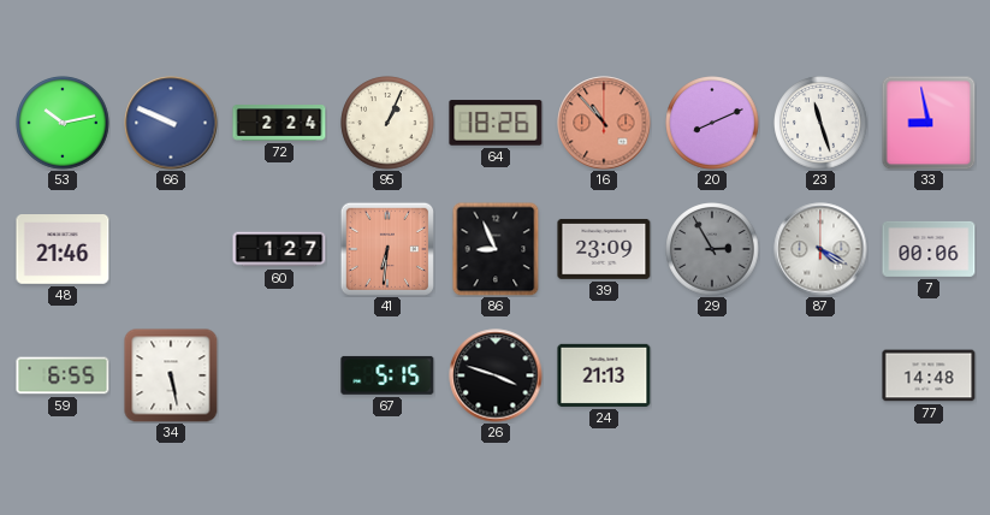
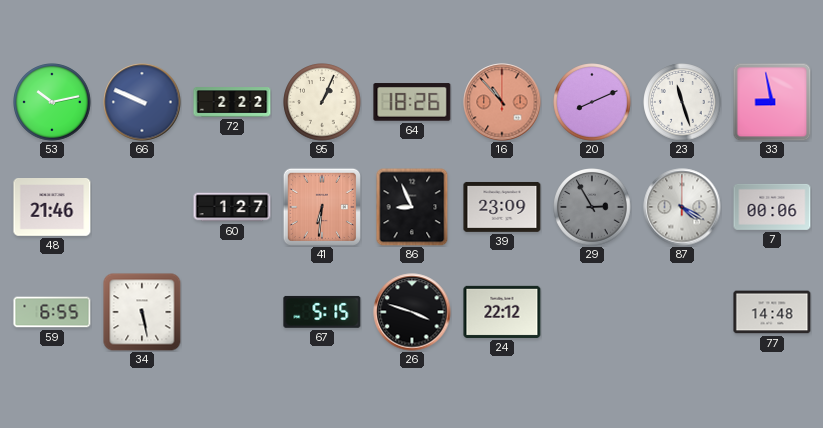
72: 2:24 -> 2:22
24: 21:13 -> 22:12
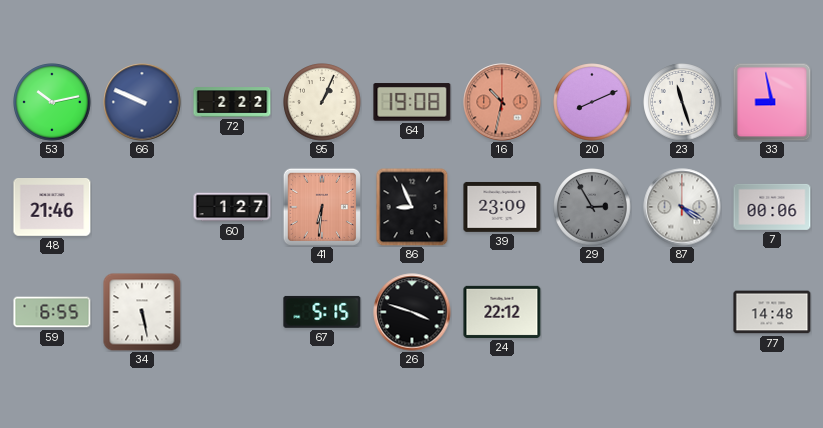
64: 18:26 -> 19:08
16: 10:53 -> 10:32
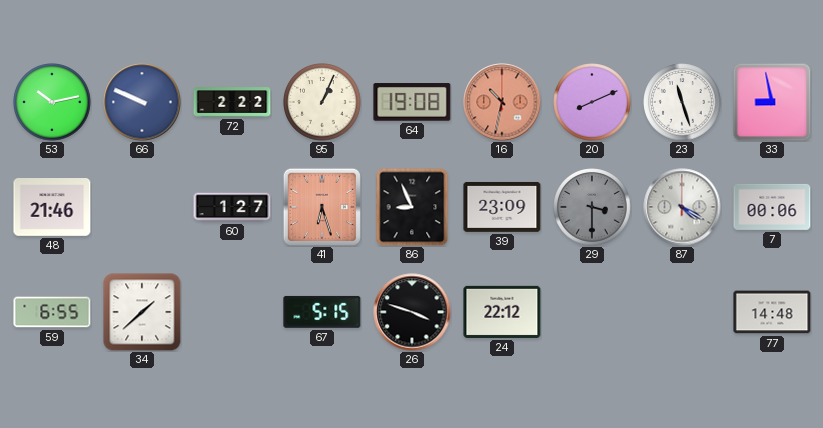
41: 6:31 -> 6:27
29: 2:55 -> 3:30
34: 5:28 -> 1:38
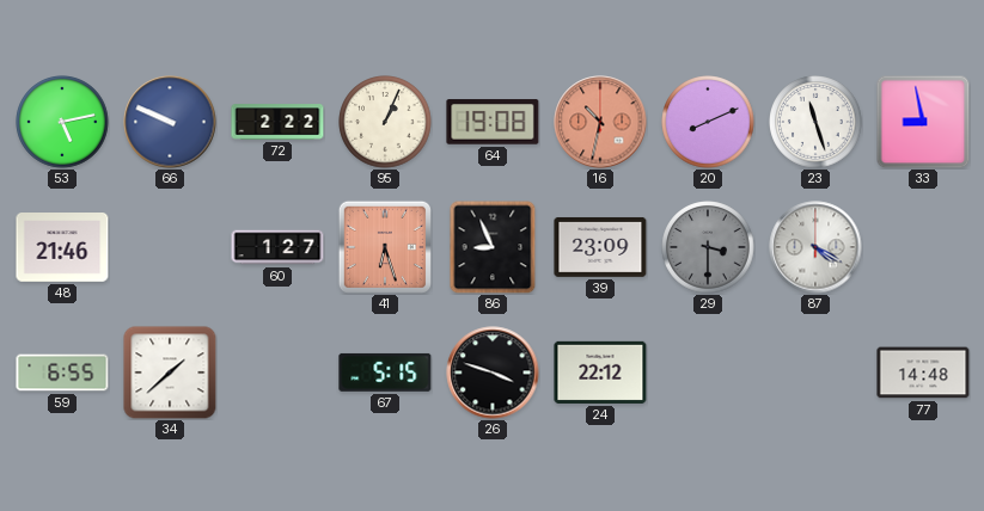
53: 10:13 -> 5:13
7: 00:06 -> none
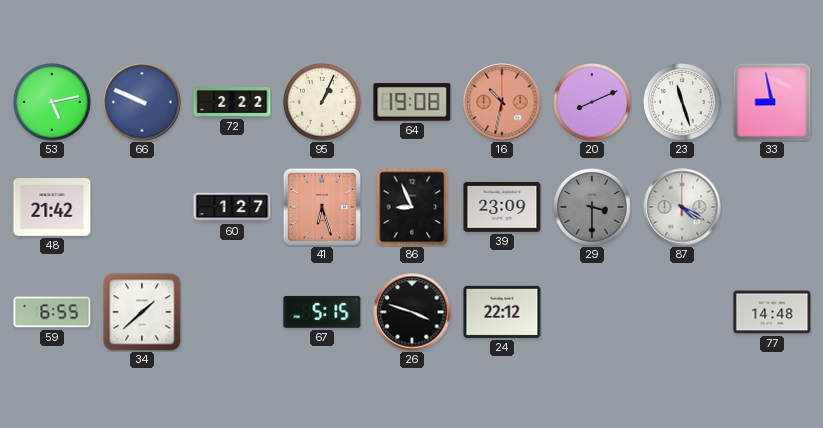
48: 21:46 -> 21:42
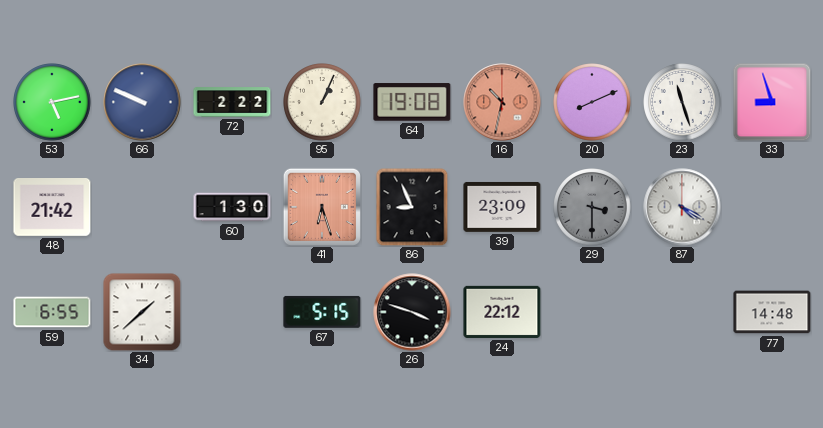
33: 8:58 -> 8:57
60: 1:27 -> 1:30
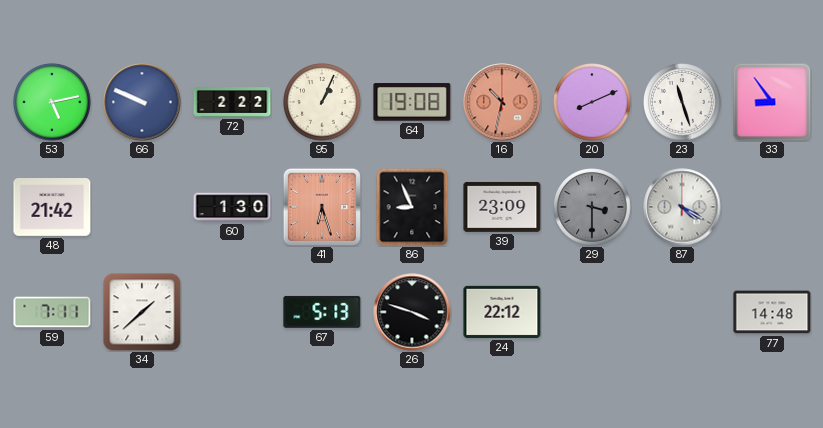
33: 8:57 -> 8:54
59: 6:55 -> 7:11
67: 5:15 -> 5:13
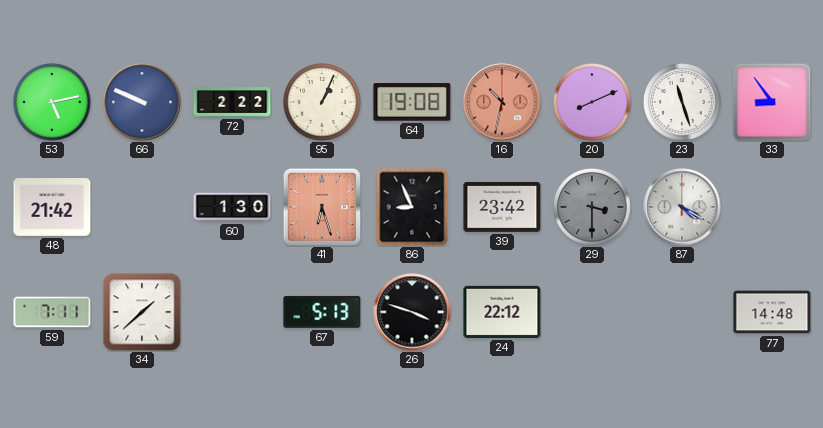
39: 23:09 -> 23:42
